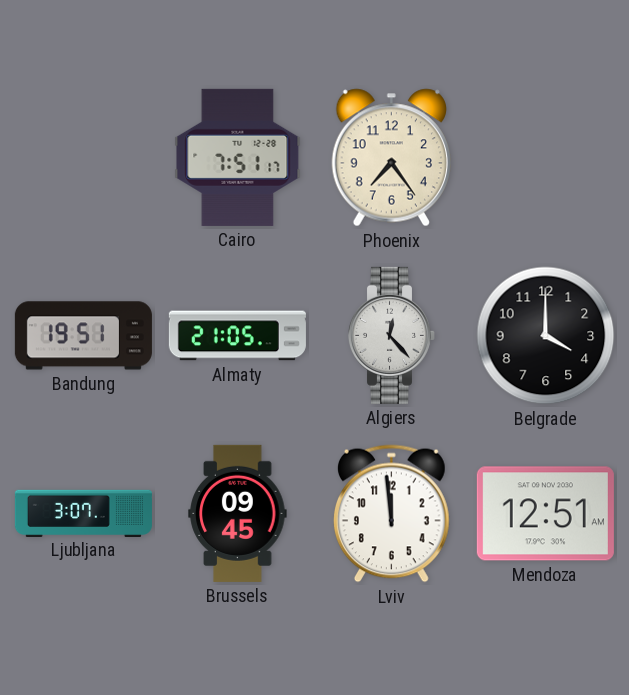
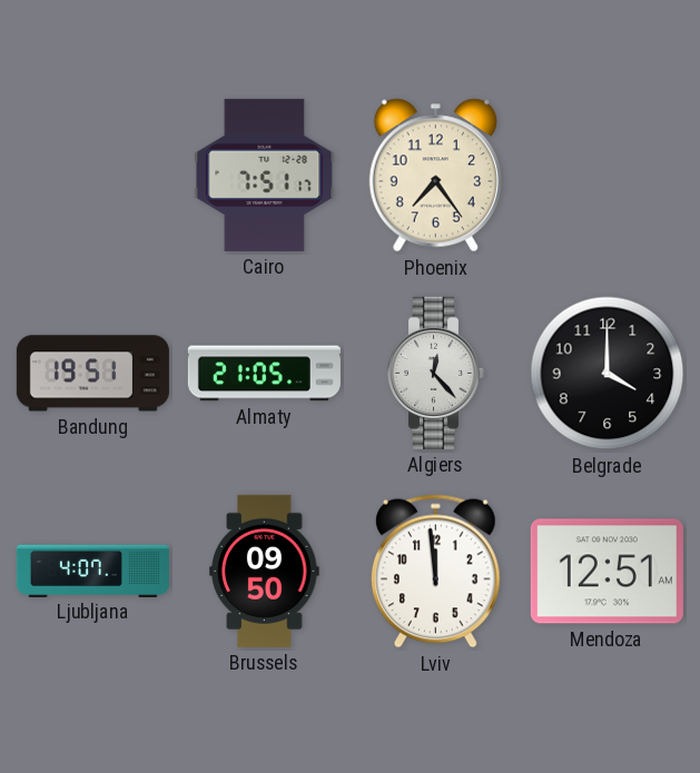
Ljubljana: 3:07 -> 4:07
Brussels: 09:45 -> 09:50
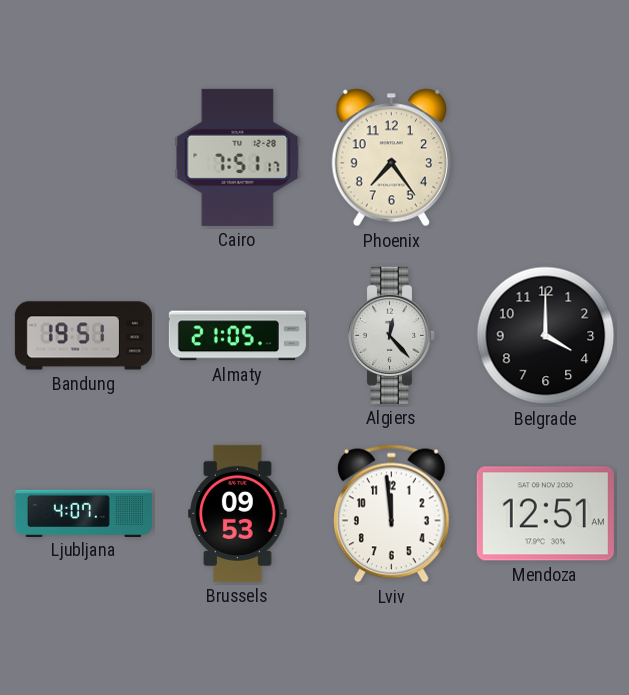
Brussels: 09:50 -> 09:53
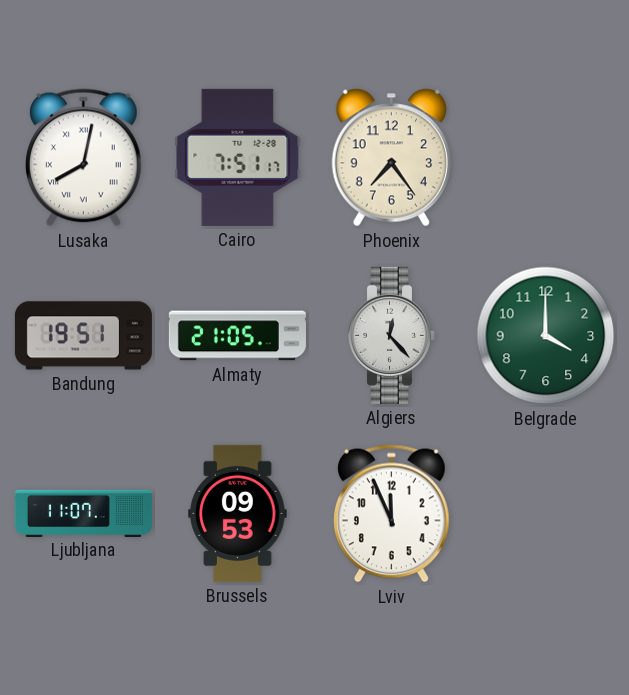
Lusaka: none -> 8:02
Belgrade dial: black -> green
Ljubljana: 4:07 -> 11:07
Lviv: 11:59 -> 11:56
Mendoza: 12:51 -> none
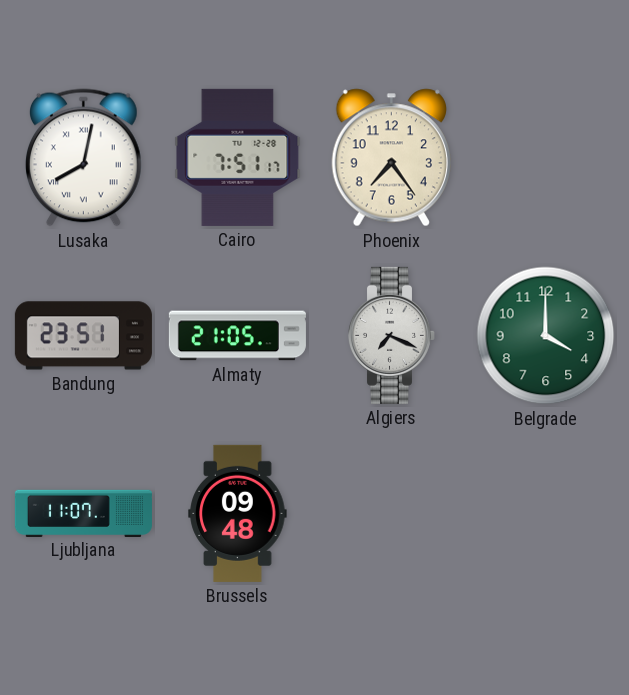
Bandung: 19:51 -> 23:51
Algiers: 12:23 -> 7:19
Brussels: 09:53 -> 09:48
Lviv: 11:56 -> none
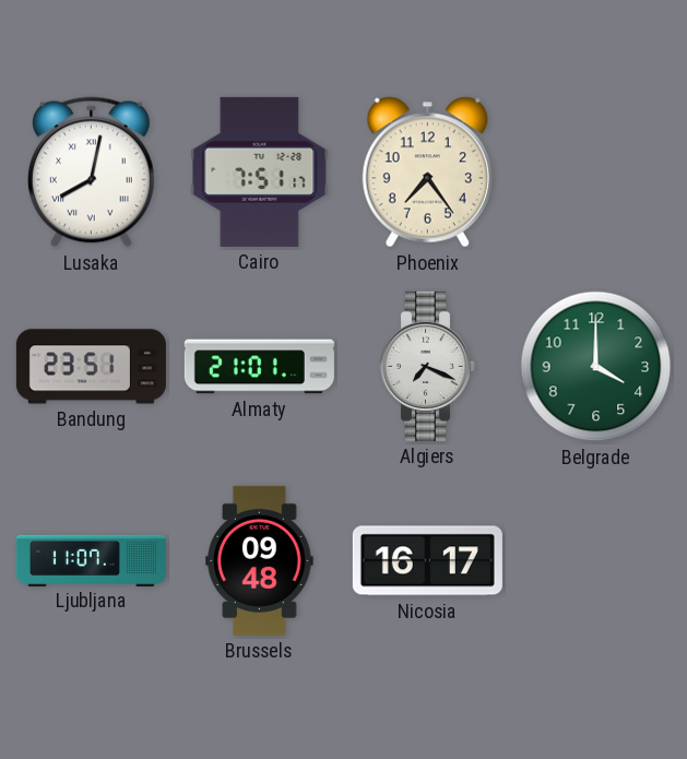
Almaty: 21:05 -> 21:01
Nicosia: none -> 16:17
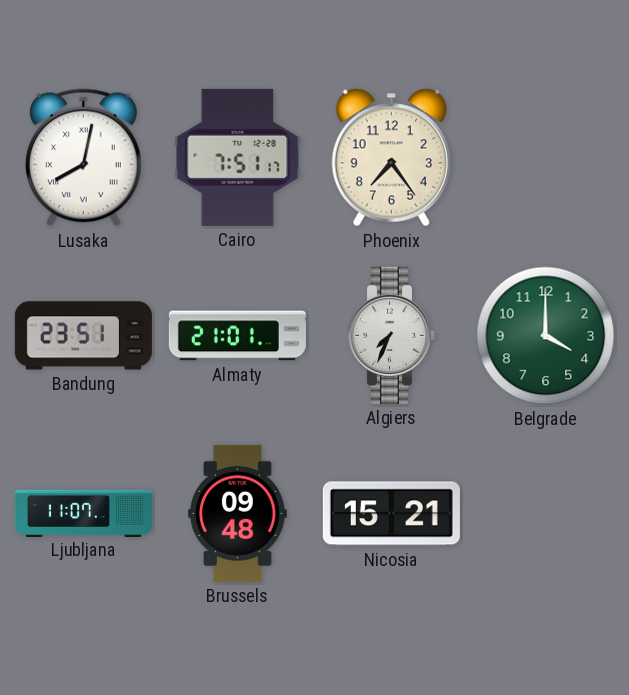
Algiers: 7:19 -> 7:34
Nicosia: 16:17 -> 15:21
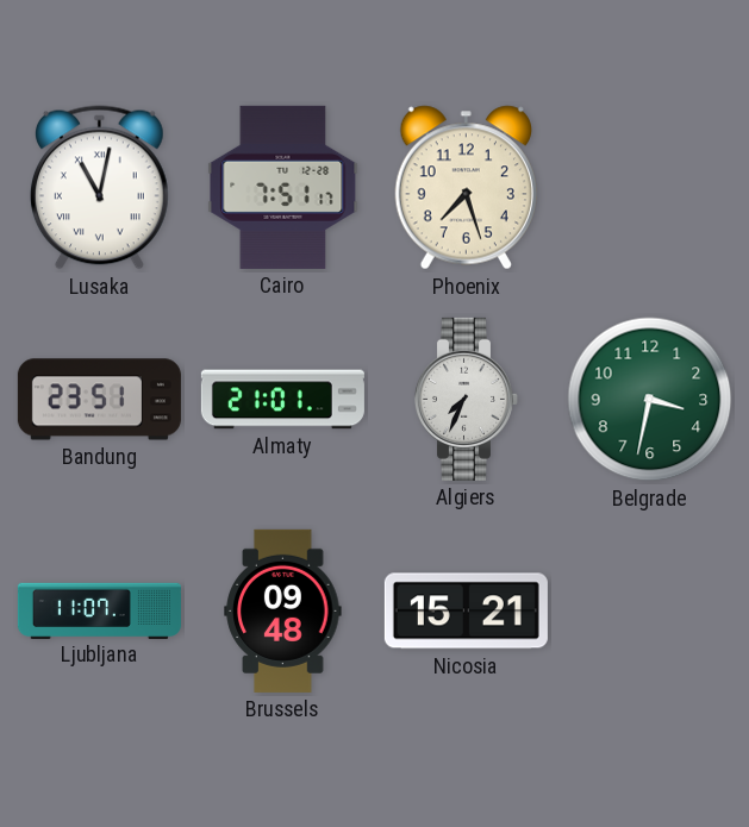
Lusaka: 8:02 -> 11:02
Phoenix: 7:24 -> 7:27
Belgrade: 4:00 -> 3:32
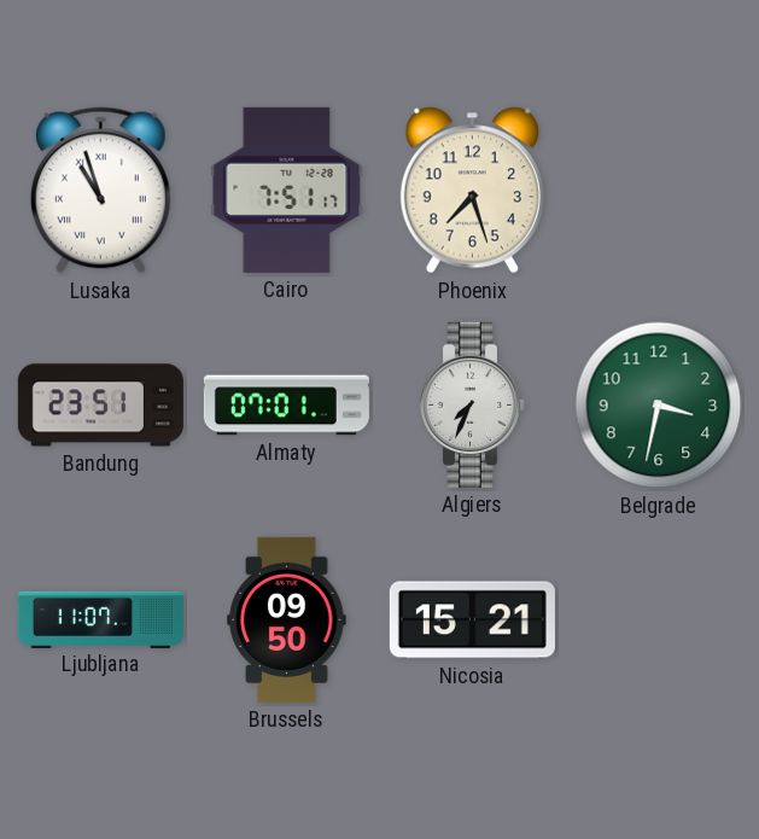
Lusaka: 11:02 -> 10:57
Almaty: 21:01 -> 07:01
Brussels: 09:48 -> 09:50
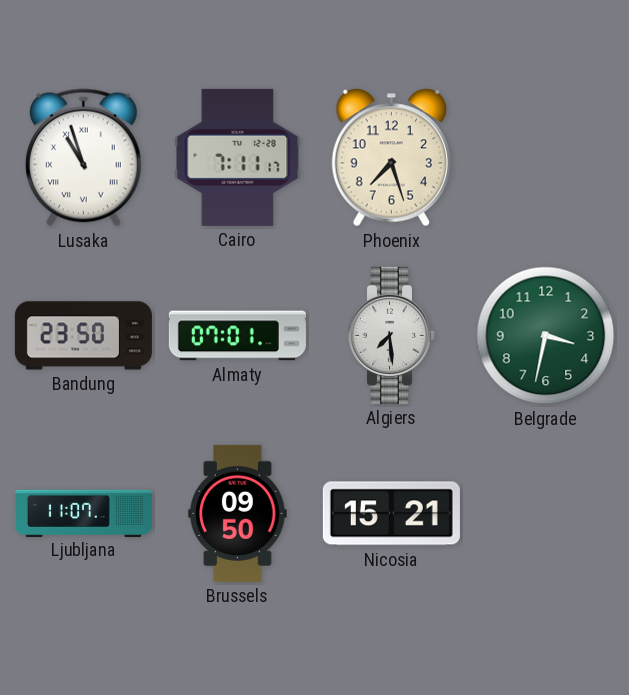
Cairo: 7:51 -> 7:11
Bandung: 23:51 -> 23:50
Algiers: 7:34 -> 7:29
